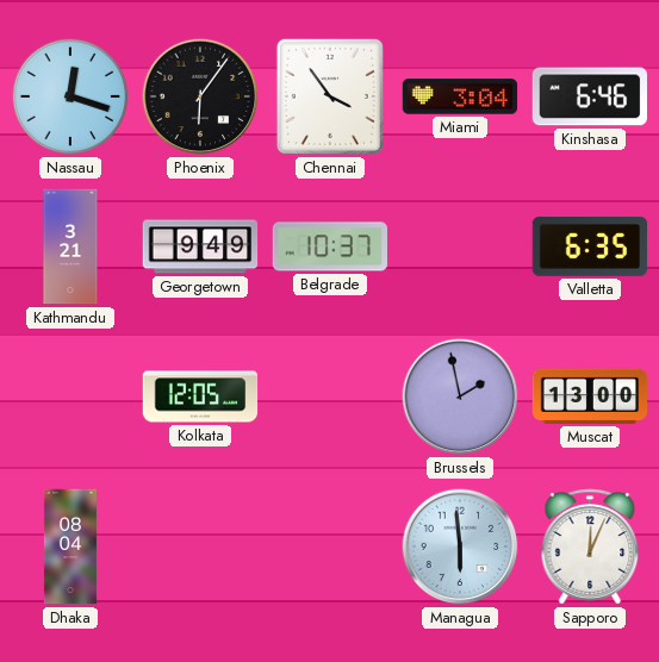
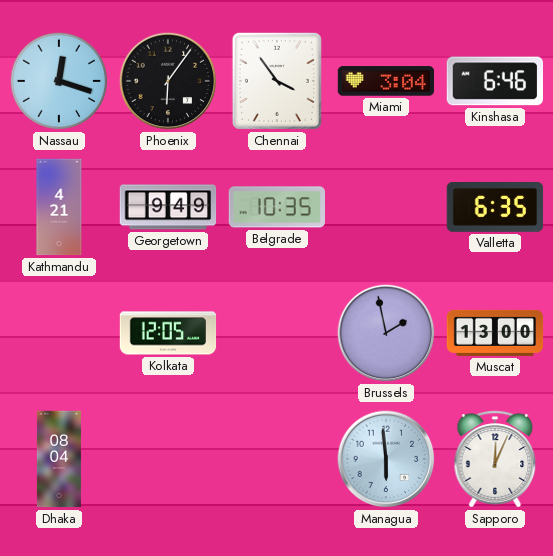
Kathmandu: 3:21 -> 4:21
Belgrade: 10:37 -> 10:35
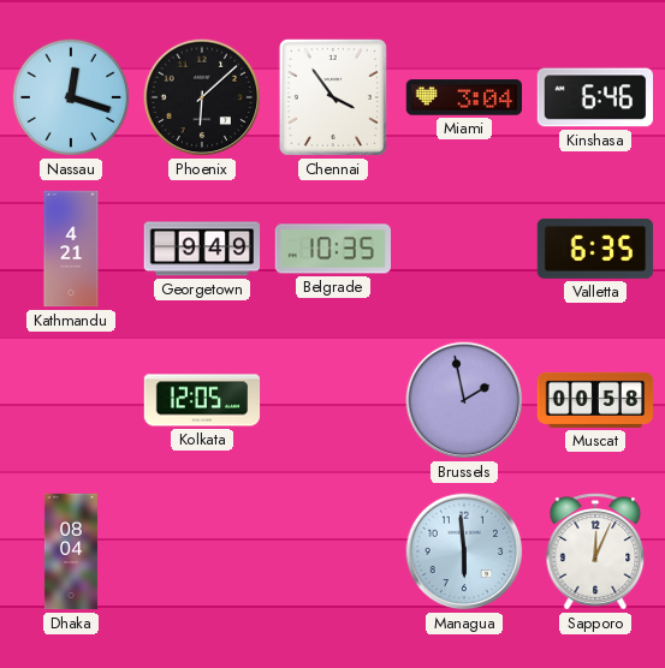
Phoenix: 6:06 -> 6:08
Muscat: 13:00 -> 00:58
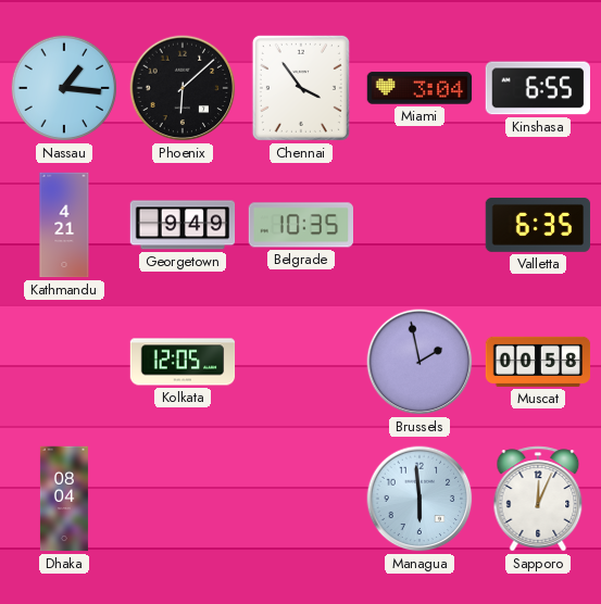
Nassau: 12:18 -> 1:16
Kinshasa: 6:46 -> 6:55
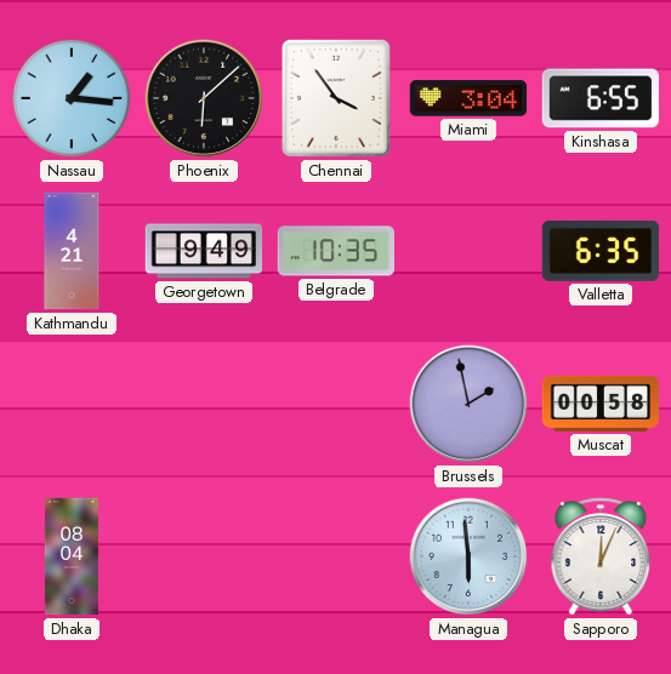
Kolkata: 12:05 -> none
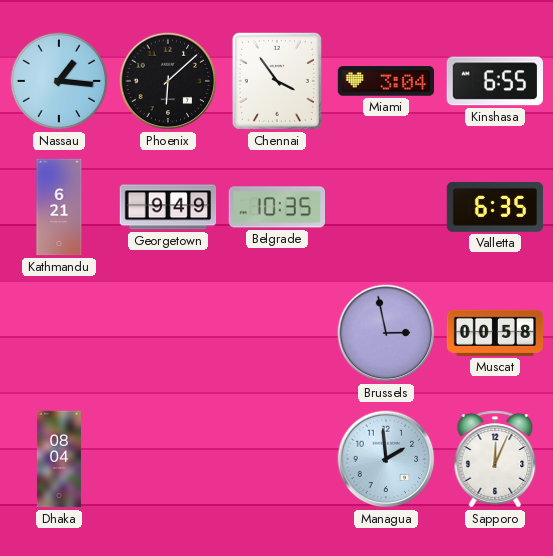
Kathmandu: 4:21 -> 6:21
Brussels: 1:58 -> 2:58
Managua: 5:59 -> 1:59
